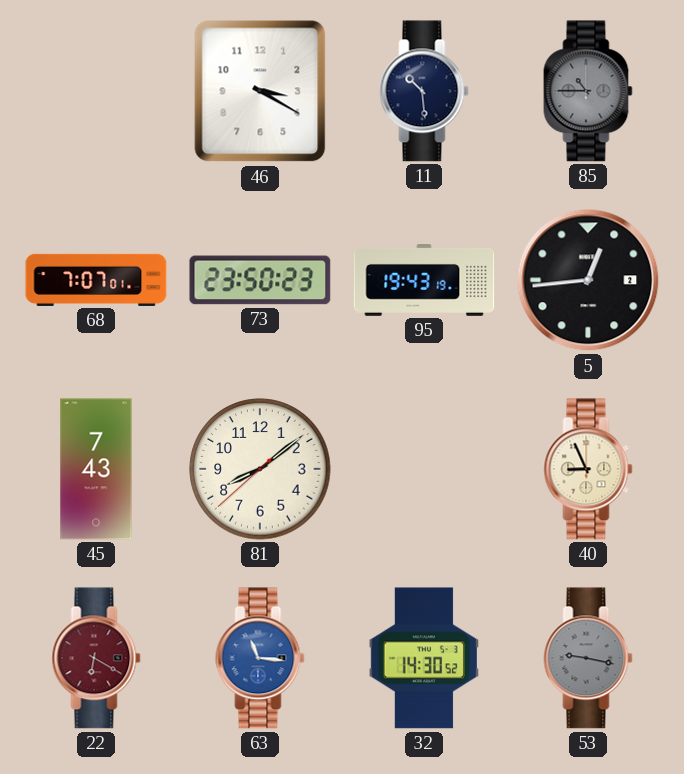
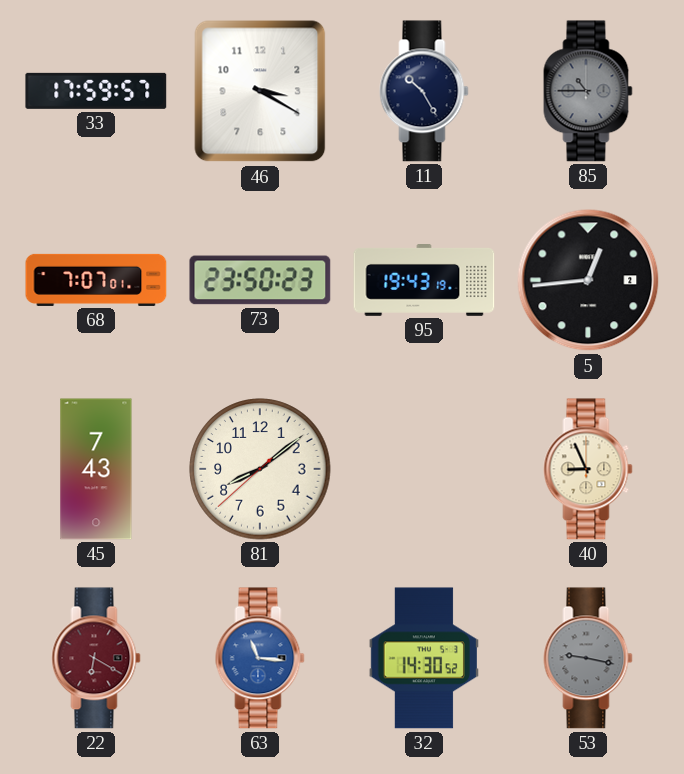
33: none -> 17:59
11: 10:29 -> 10:25
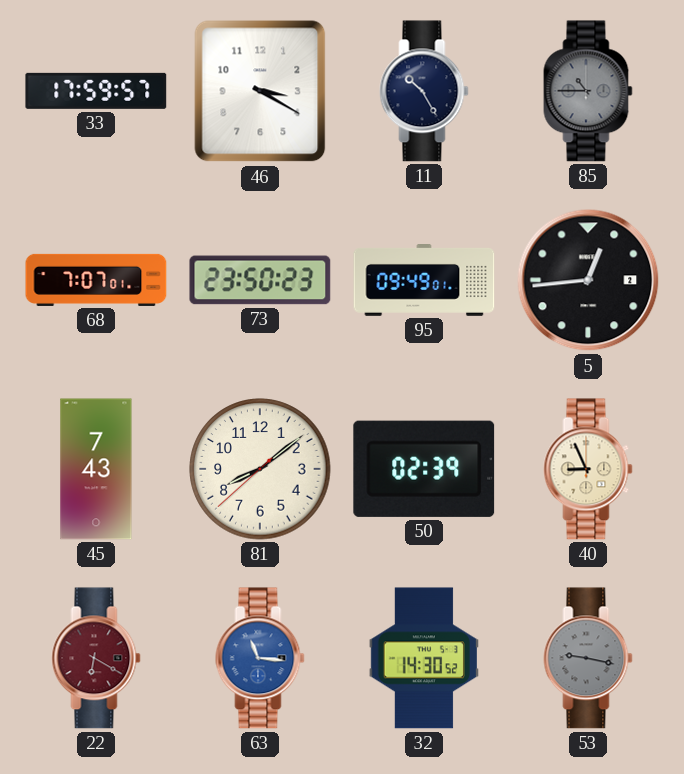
95: 19:43 -> 09:49
50: none -> 02:39
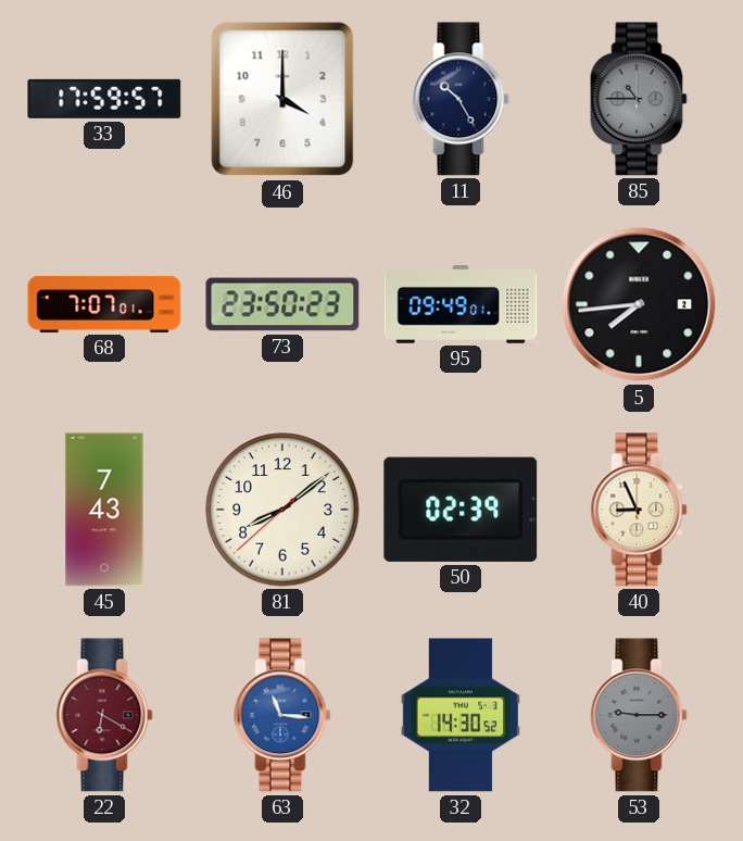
46: 3:20 -> 4:00
5: 12:44 -> 7:44
53: 9:17 -> 9:15
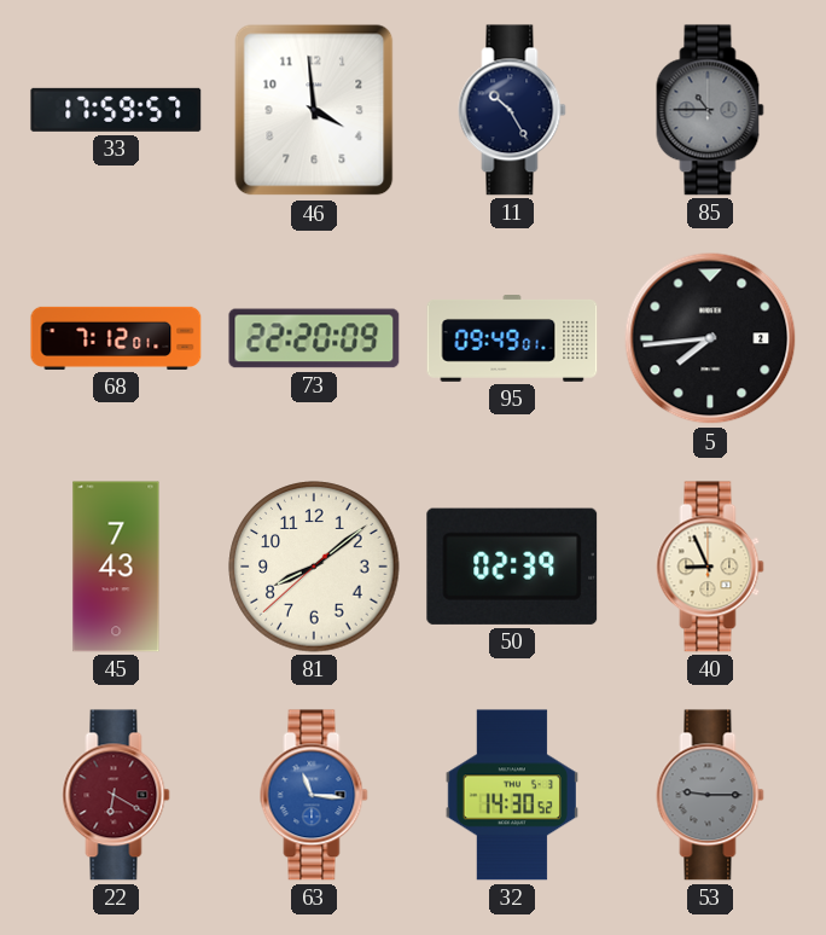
46: 4:00 -> 3:59
68: 7:07 -> 7:12
73: 23:50 -> 22:20
